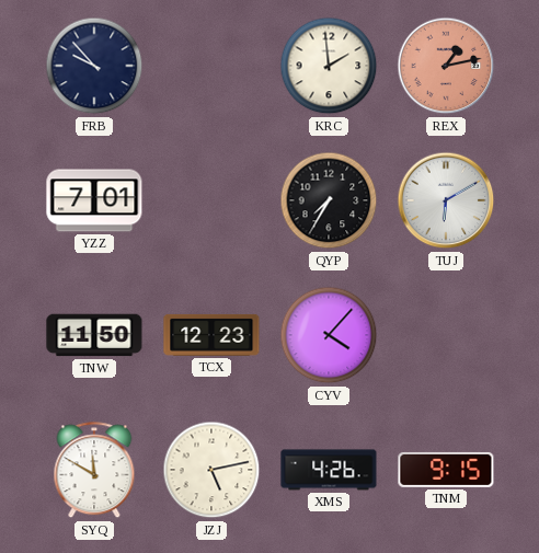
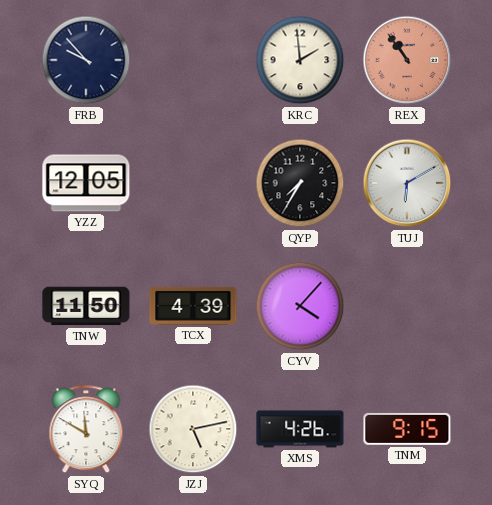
REX: 1:13 -> 10:54
YZZ: 7:01 -> 12:05
TCX: 12:23 -> 4:39
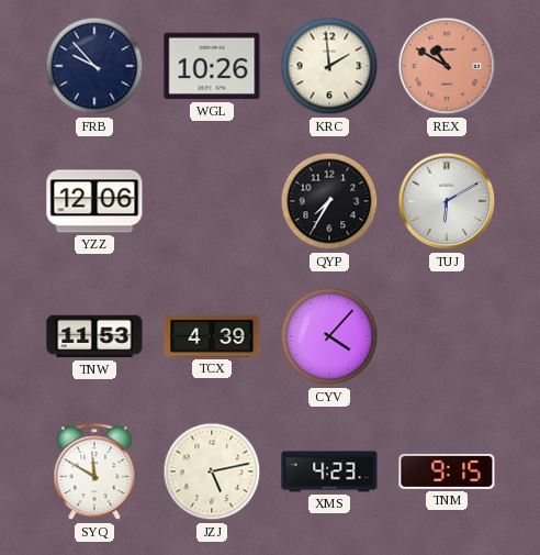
WGL: none -> 10:26
REX: 10:54 -> 10:50
YZZ: 12:05 -> 12:06
TNW: 11:50 -> 11:53
XMS: 4:26 -> 4:23
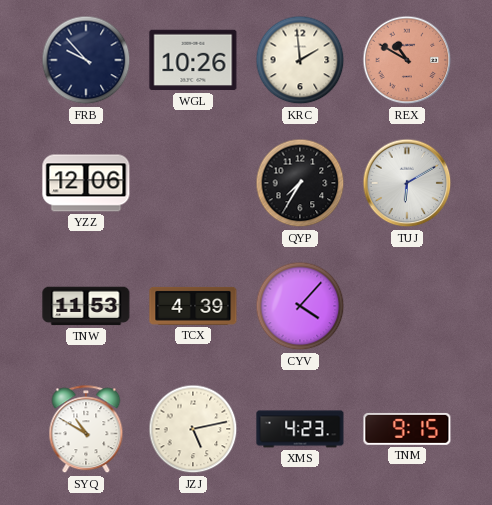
SYQ: 11:50 -> 10:50
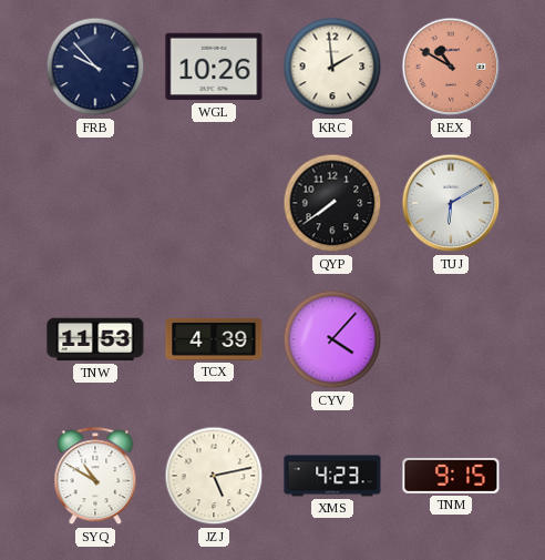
YZZ: 12:06 -> none
QYP: 7:35 -> 7:39
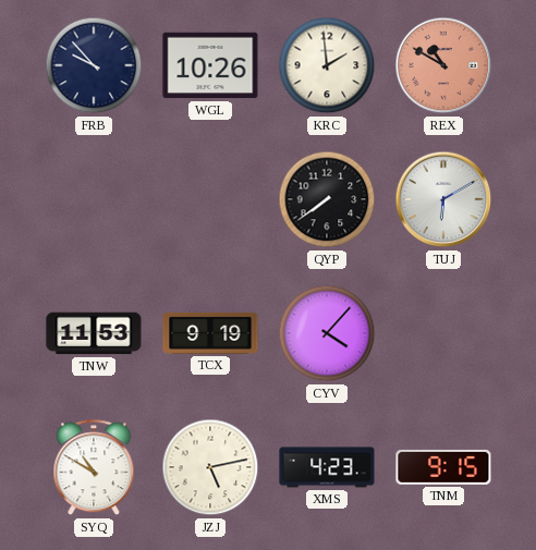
TCX: 4:39 -> 9:19
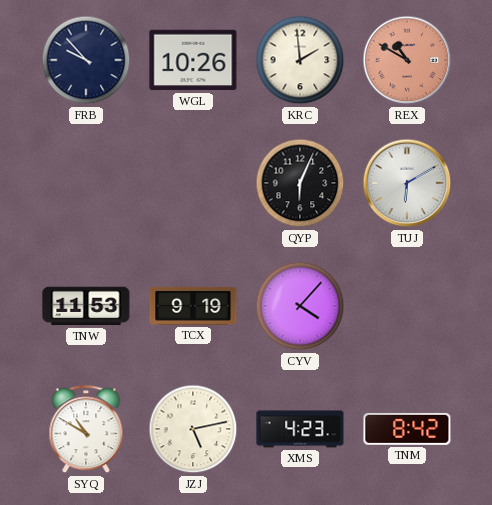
QYP: 7:39 -> 6:04
TNM: 9:15 -> 8:42
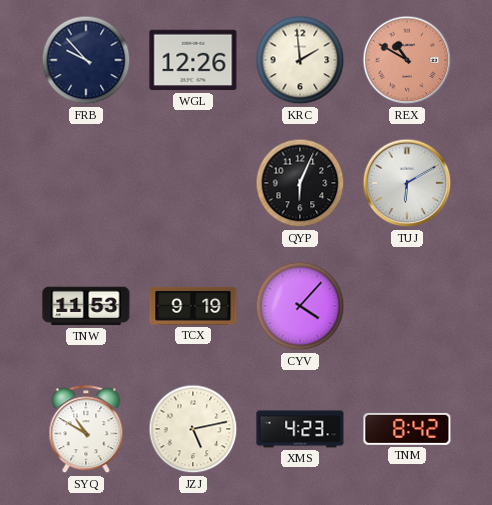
WGL: 10:26 -> 12:26
